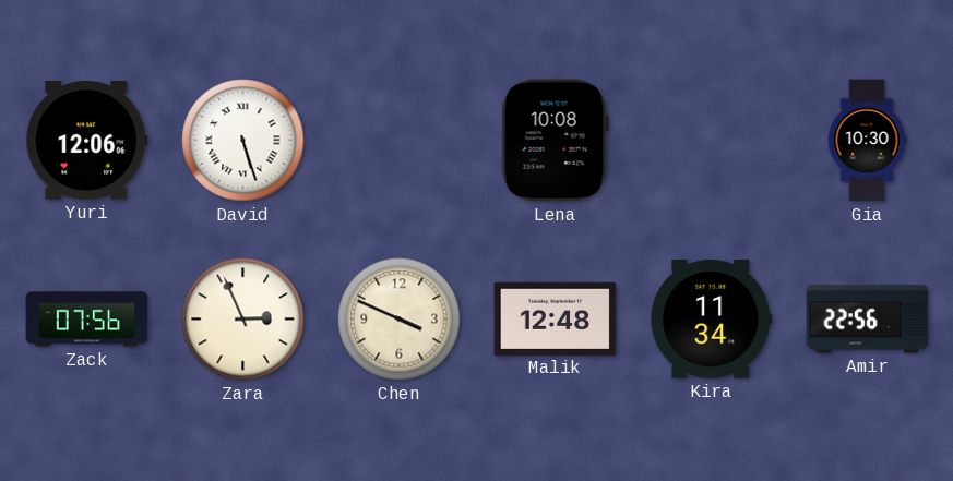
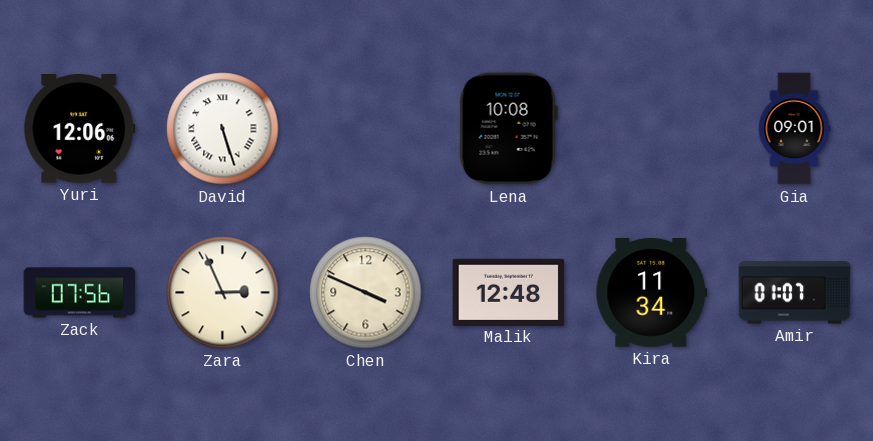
Gia: 10:30 -> 09:01
Amir: 22:56 -> 01:07
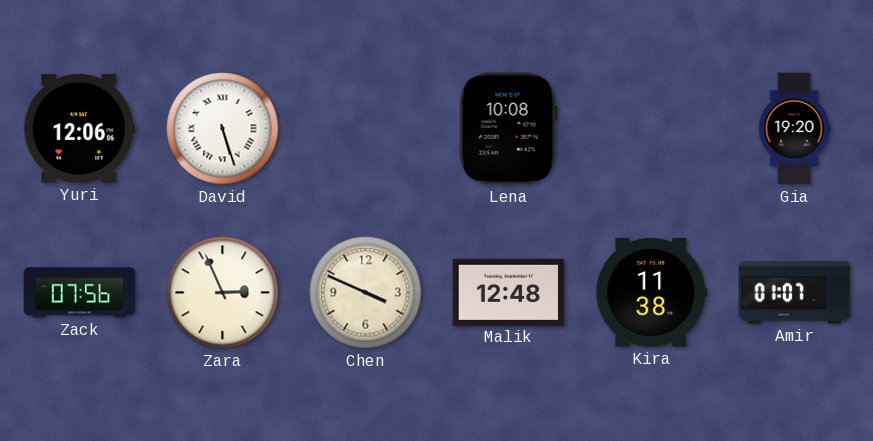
Gia: 09:01 -> 19:20
Kira: 11:34 -> 11:38
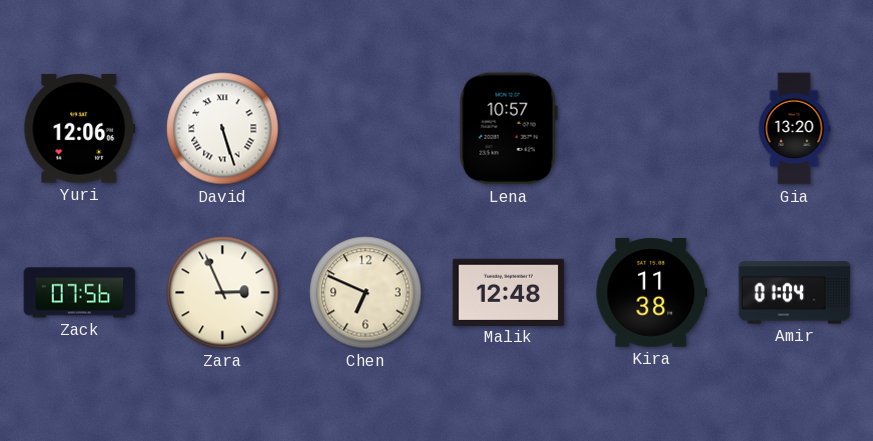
Lena: 10:08 -> 10:57
Gia: 19:20 -> 13:20
Chen: 3:49 -> 6:49
Amir: 01:07 -> 01:04
